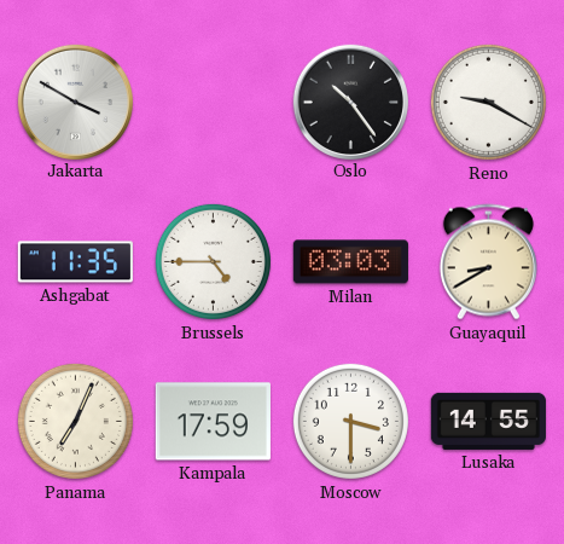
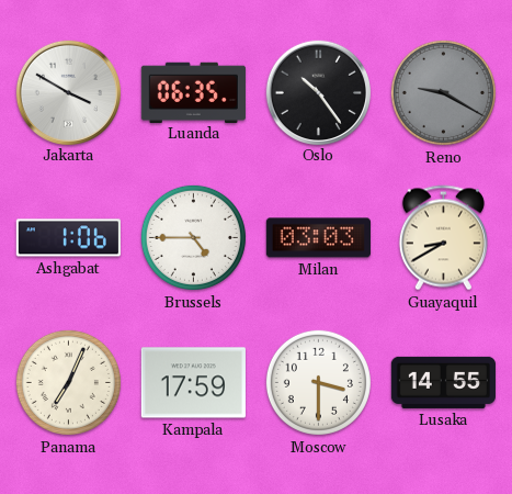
Luanda: none -> 06:35
Reno dial: white -> grey
Ashgabat: 11:35 -> 1:06
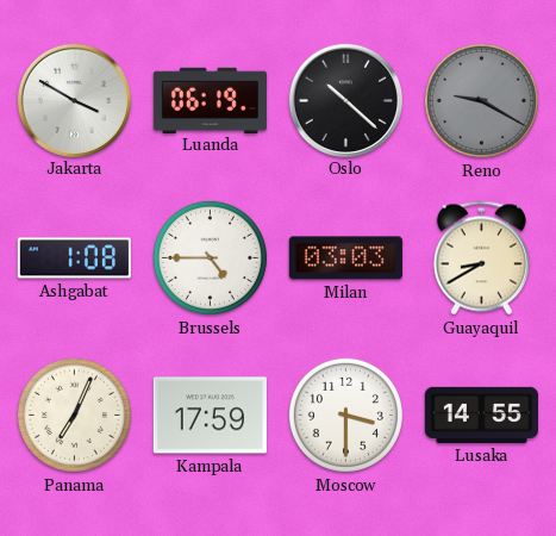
Luanda: 06:35 -> 06:19
Oslo: 10:24 -> 10:22
Ashgabat: 1:06 -> 1:08
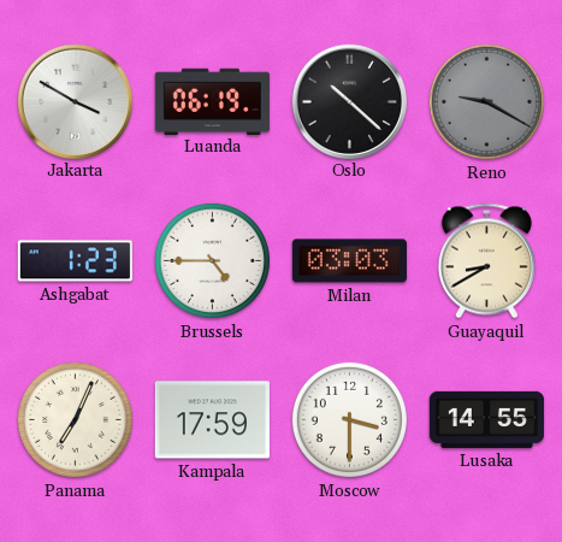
Ashgabat: 1:08 -> 1:23
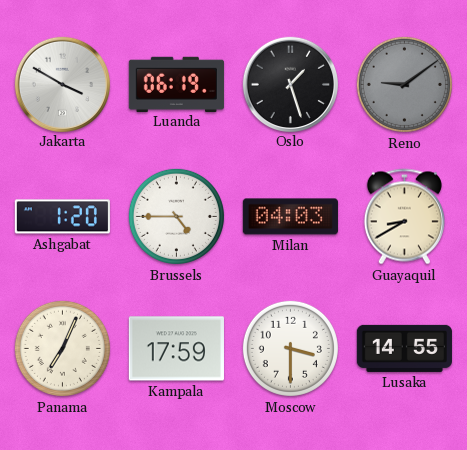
Oslo: 10:22 -> 1:27
Reno: 9:20 -> 9:09
Ashgabat: 1:23 -> 1:20
Milan: 03:03 -> 04:03
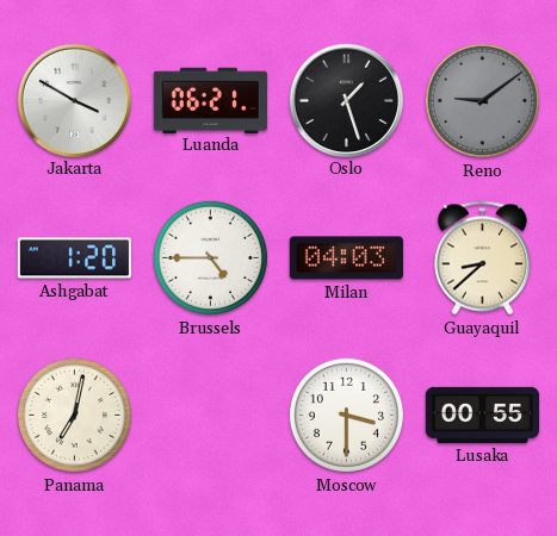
Luanda: 06:19 -> 06:21
Guayaquil: 8:40 -> 8:38
Panama: 7:04 -> 7:02
Kampala: 17:59 -> none
Lusaka: 14:55 -> 00:55
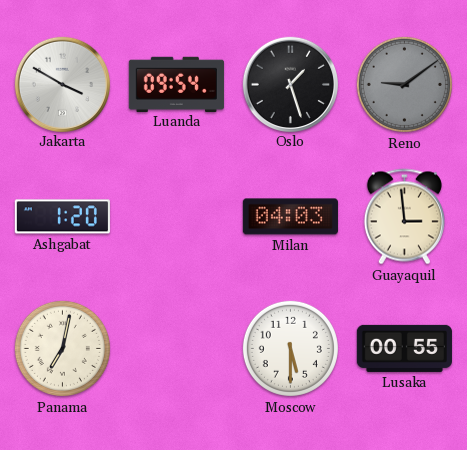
Luanda: 06:21 -> 09:54
Brussels: 4:45 -> none
Guayaquil: 8:38 -> 2:59
Moscow: 3:30 -> 5:30
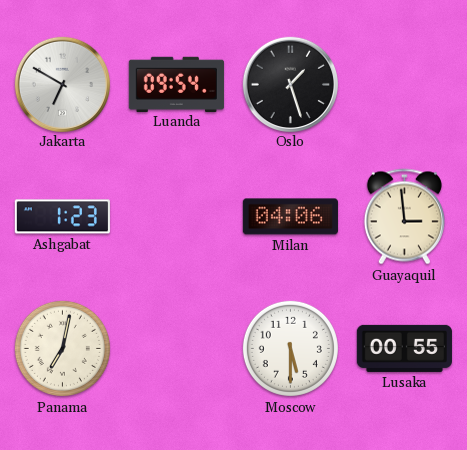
Jakarta: 3:50 -> 6:50
Reno: 9:09 -> none
Ashgabat: 1:20 -> 1:23
Milan: 04:03 -> 04:06
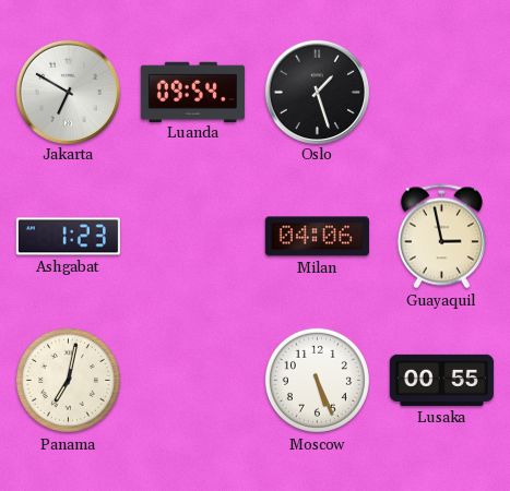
Guayaquil: 2:59 -> 2:58
Moscow: 5:30 -> 5:26
